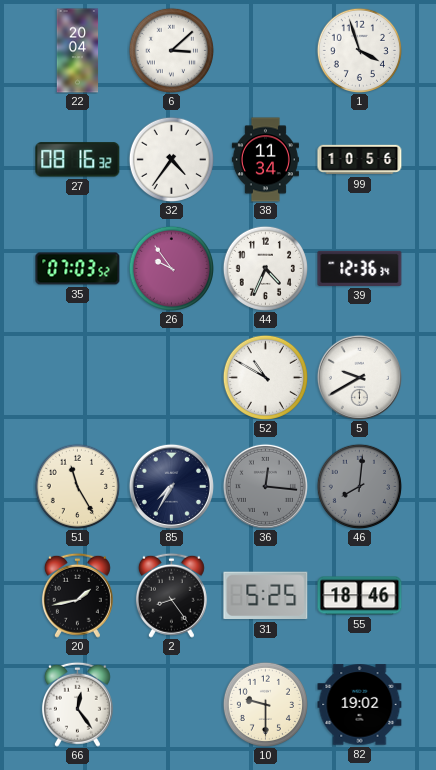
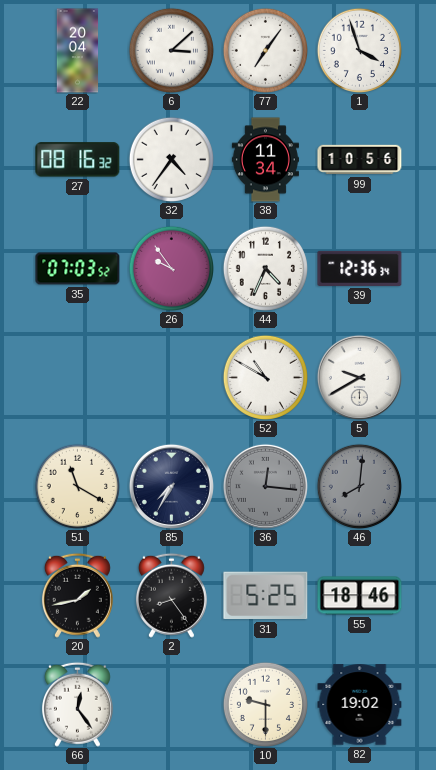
77: none -> 7:06
51: 11:25 -> 11:20
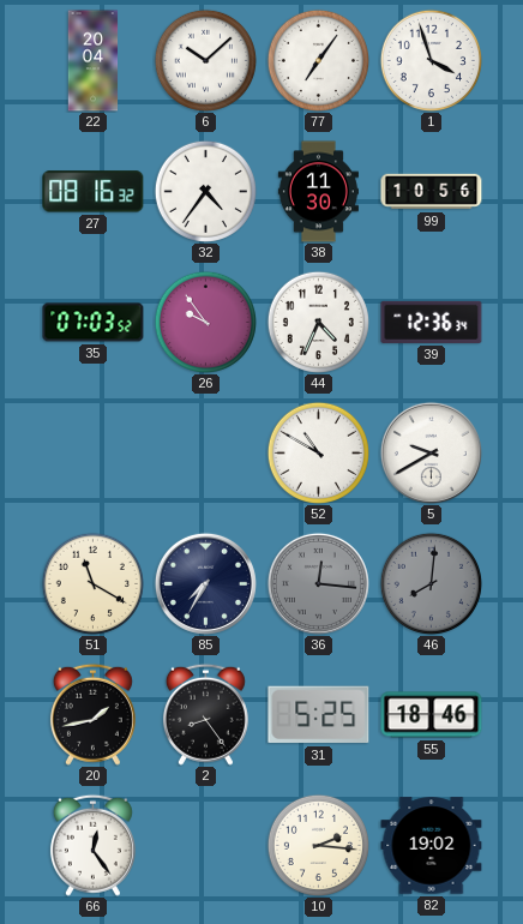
6: 3:08 -> 10:08
38: 11:34 -> 11:30
10: 9:30 -> 2:16
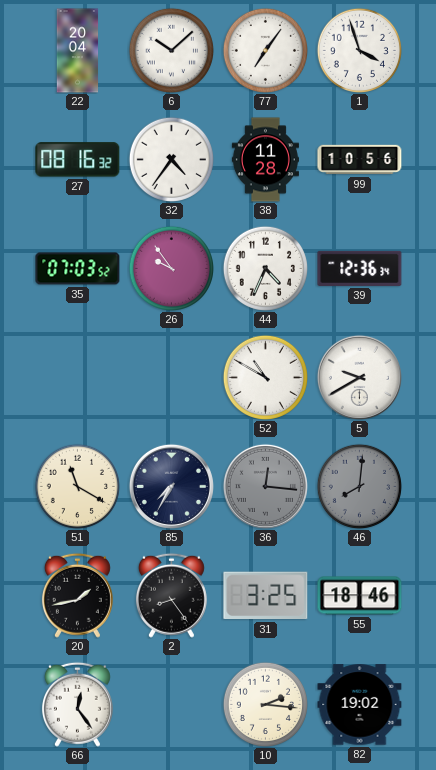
38: 11:30 -> 11:28
31: 5:25 -> 3:25
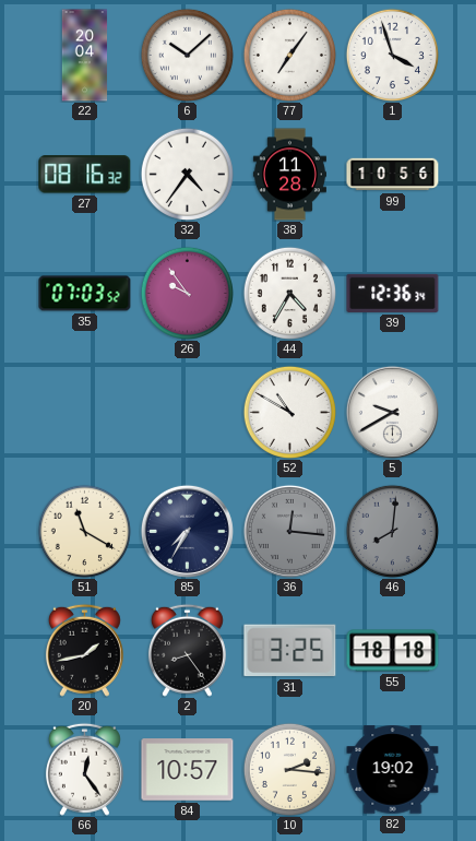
44: 4:34 -> 4:35
55: 18:46 -> 18:18
84: none -> 10:57
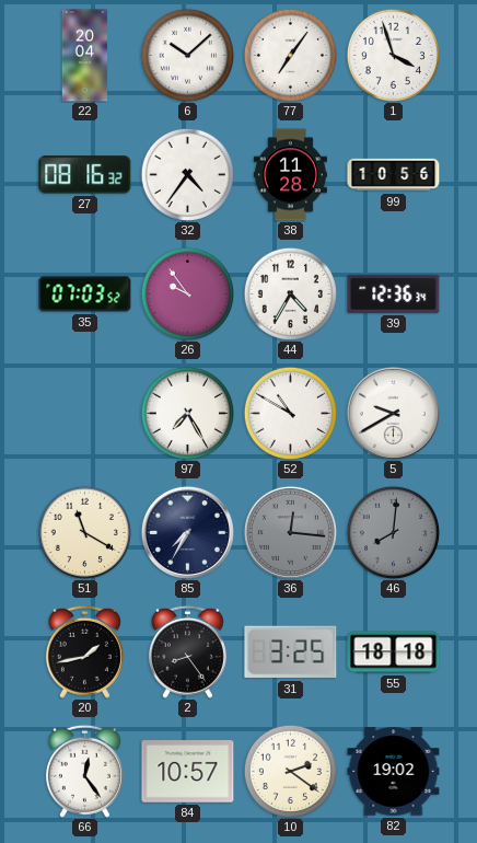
97: none -> 7:25
10: 2:16 -> 2:21
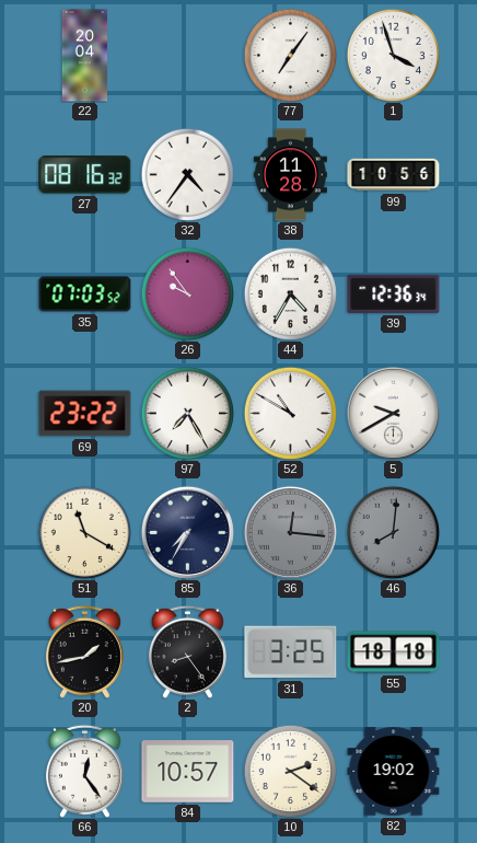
6: 10:08 -> none
69: none -> 23:22
